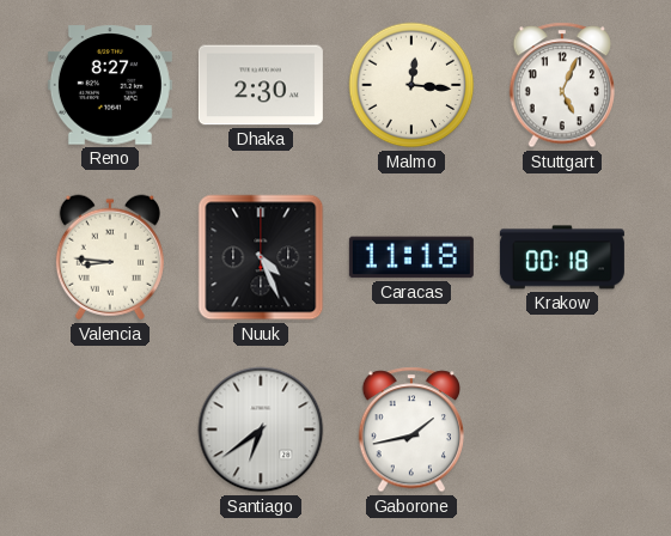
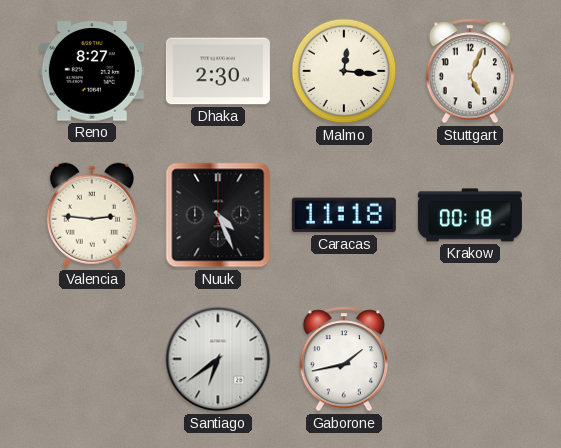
Valencia: 8:46 -> 2:46
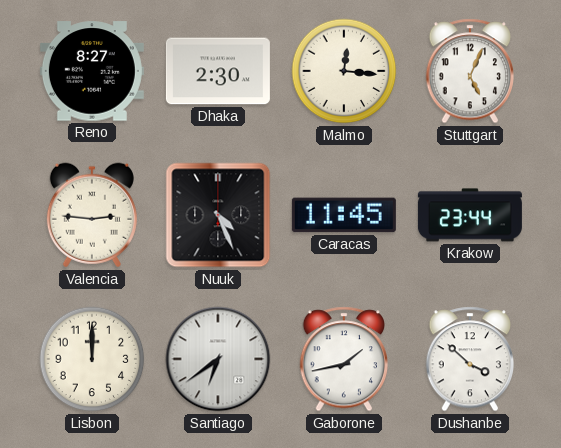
Caracas: 11:18 -> 11:45
Krakow: 00:18 -> 23:44
Lisbon: none -> 12:00
Dushanbe: none -> 3:52
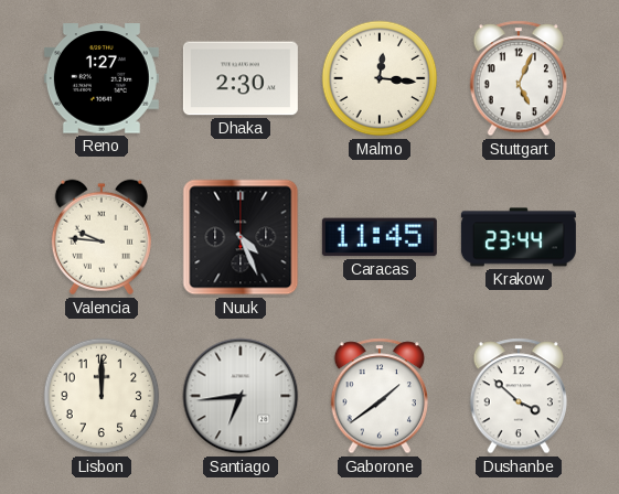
Reno: 8:27 -> 1:27
Valencia: 2:46 -> 9:46
Santiago: 6:39 -> 6:44
Gaborone: 1:43 -> 1:39
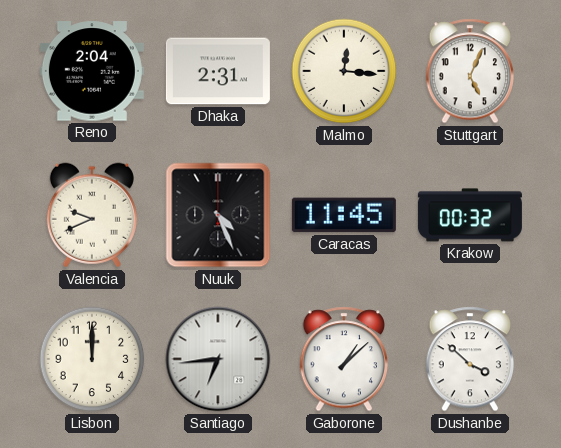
Reno: 1:27 -> 2:04
Dhaka: 2:30 -> 2:31
Valencia: 9:46 -> 9:41
Krakow: 23:44 -> 00:32
Gaborone: 1:39 -> 1:08
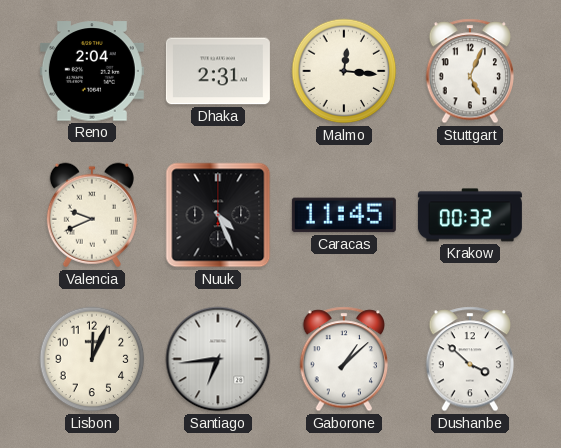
Lisbon: 12:00 -> 12:04
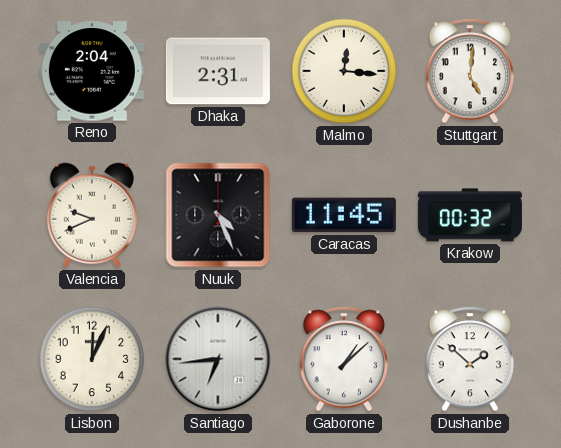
Stuttgart: 5:04 -> 5:01
Dushanbe: 3:52 -> 1:52
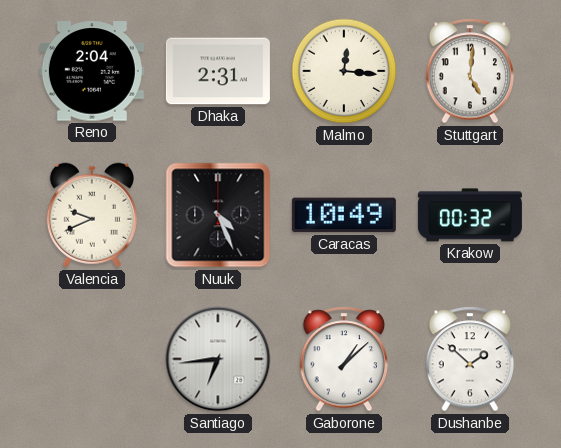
Caracas: 11:45 -> 10:49
Lisbon: 12:04 -> none
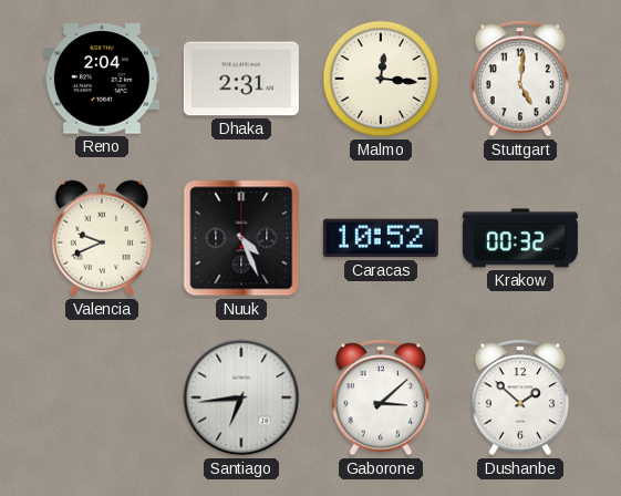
Caracas: 10:49 -> 10:52
Gaborone: 1:08 -> 3:08
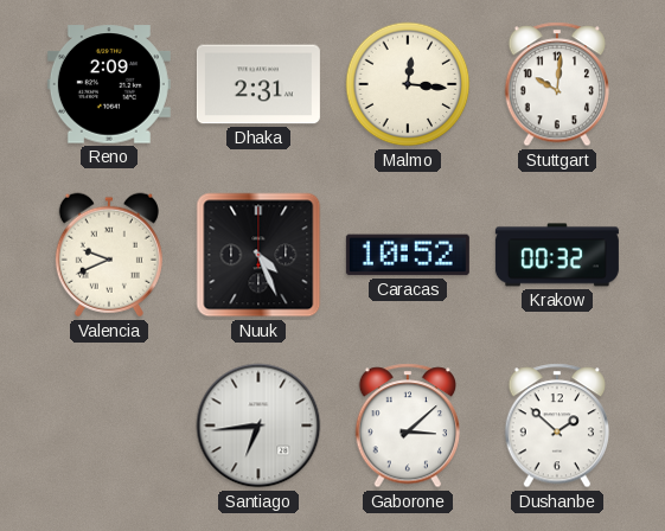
Reno: 2:04 -> 2:09
Stuttgart: 5:01 -> 10:01
